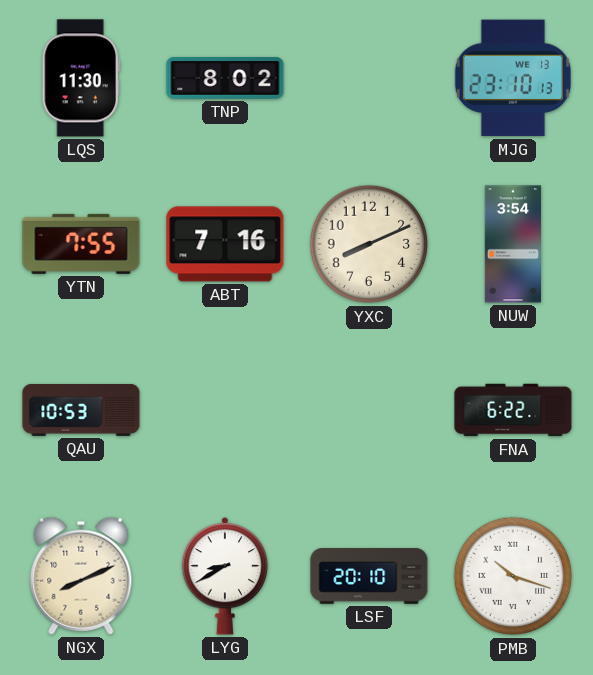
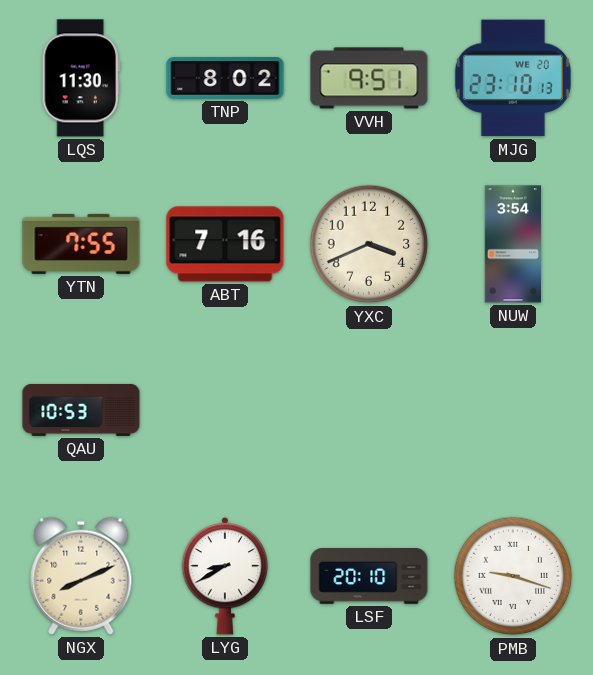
VVH: none -> 9:51
MJG date: WE 13 -> WE 20
YXC: 8:11 -> 3:41
FNA: 6:22 -> none
PMB: 10:18 -> 9:18
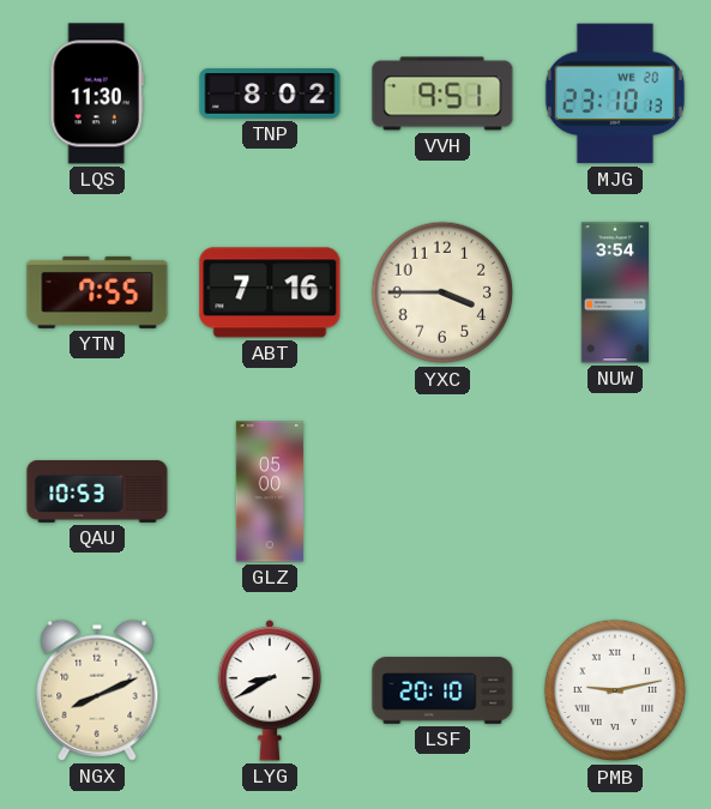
YXC: 3:41 -> 3:45
GLZ: none -> 05:00
PMB: 9:18 -> 9:13
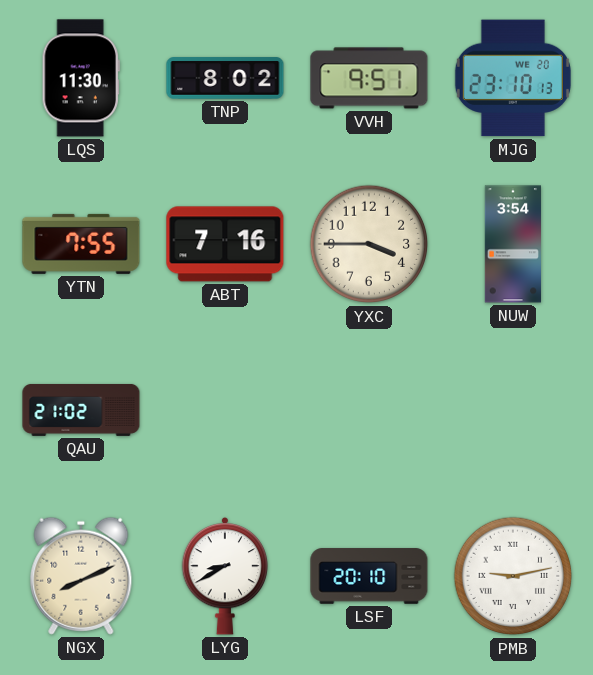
QAU: 10:53 -> 21:02
GLZ: 05:00 -> none
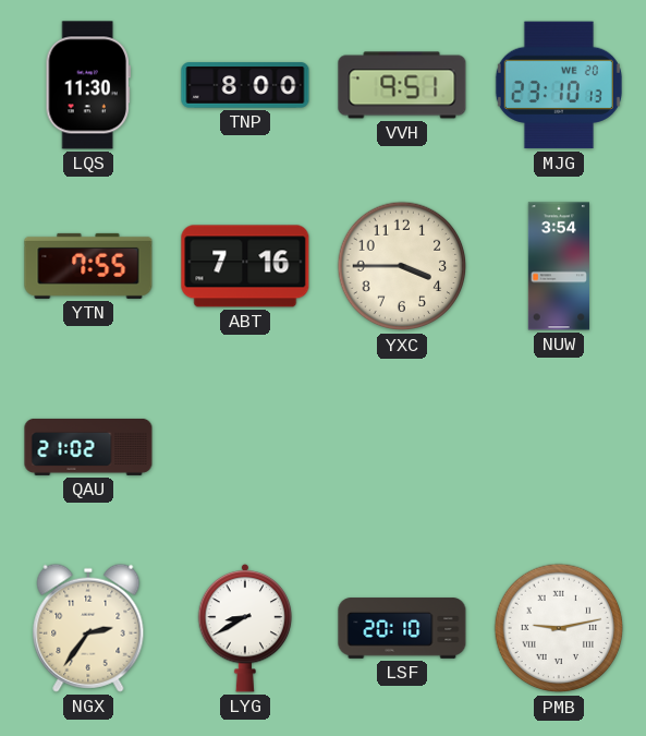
TNP: 8:02 -> 8:00
NGX: 8:11 -> 2:36
